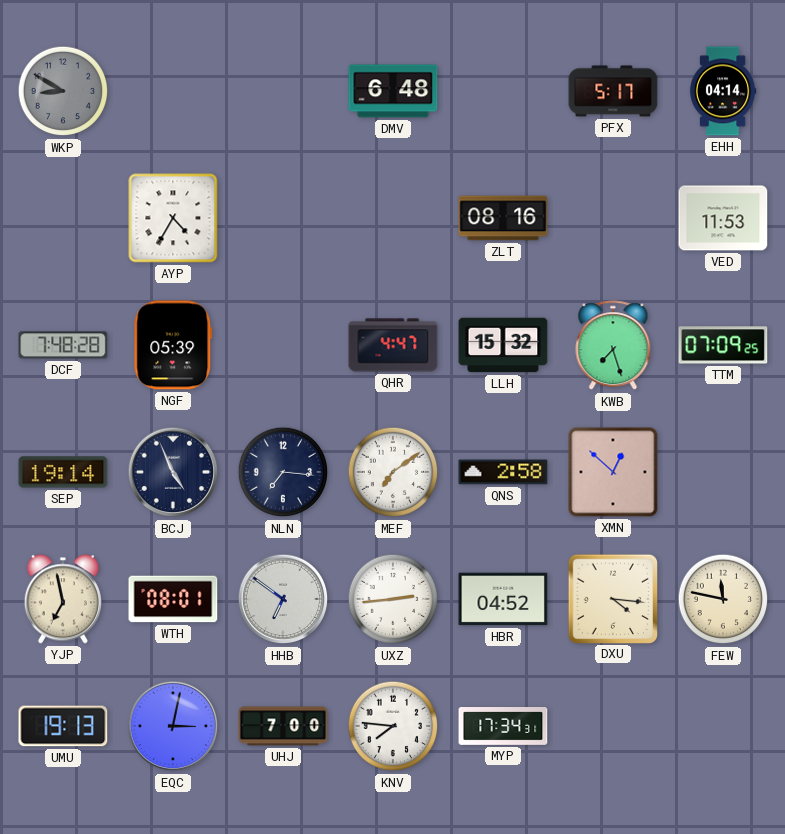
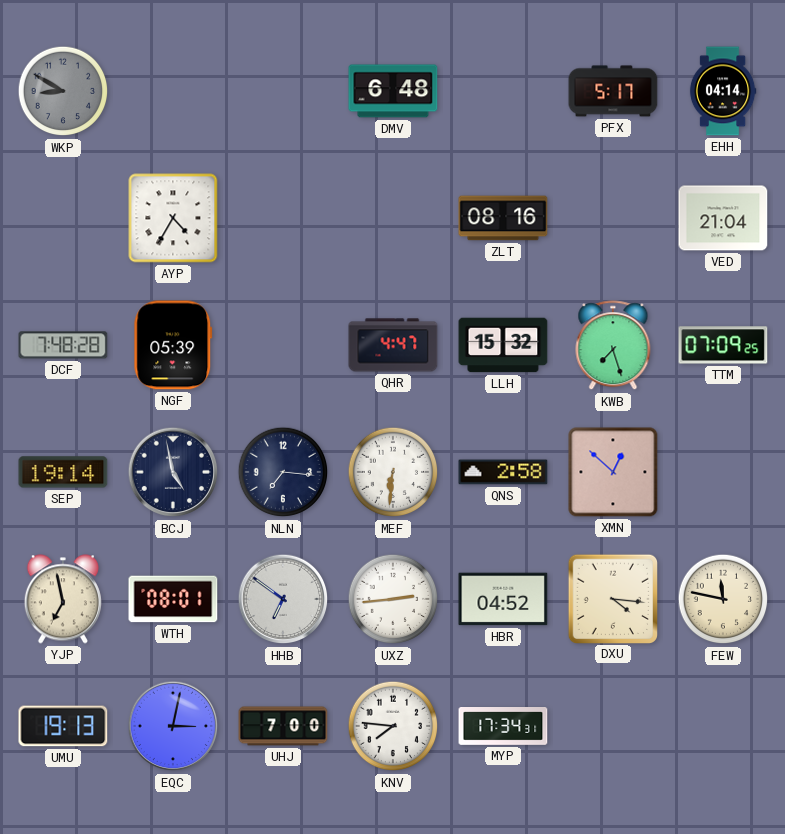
VED: 11:53 -> 21:04
BCJ: 4:56 -> 4:58
MEF: 7:09 -> 6:31
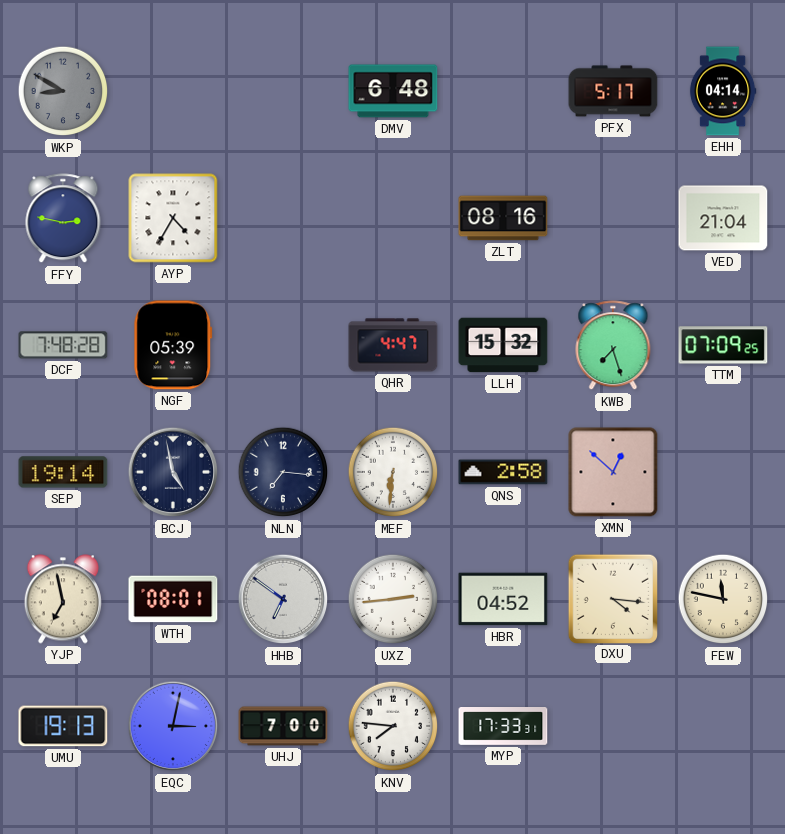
FFY: none -> 2:47
MYP: 17:34 -> 17:33
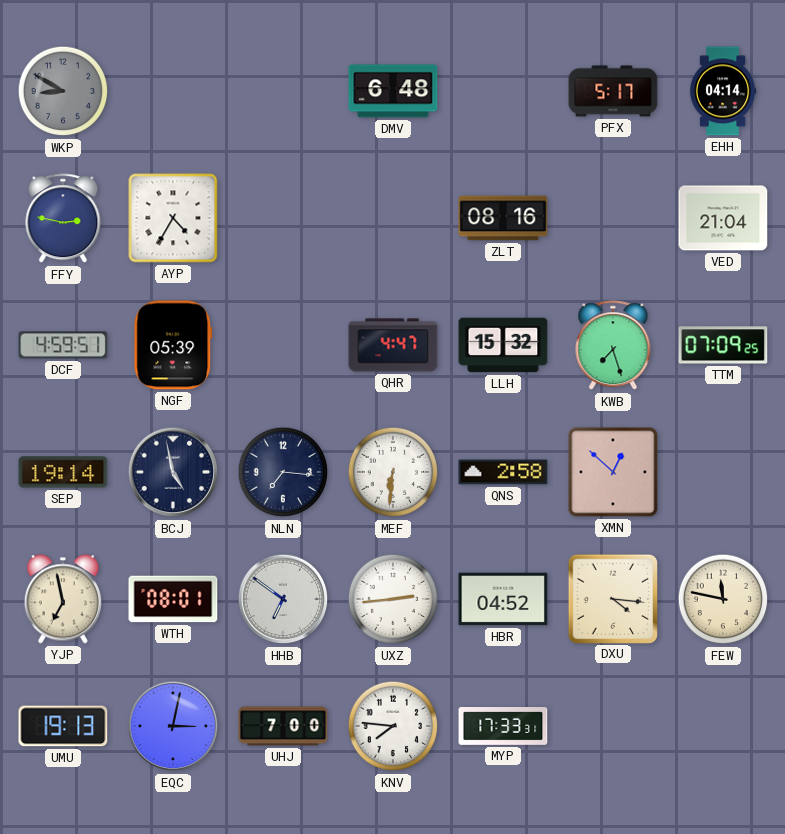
DCF: 7:48 -> 4:59
